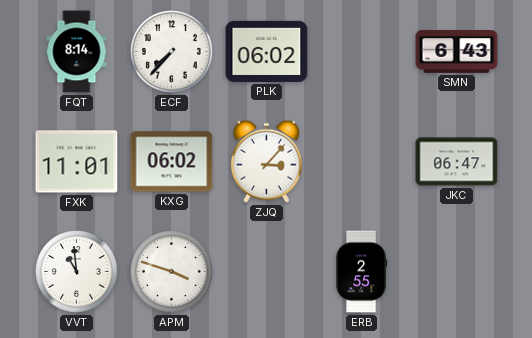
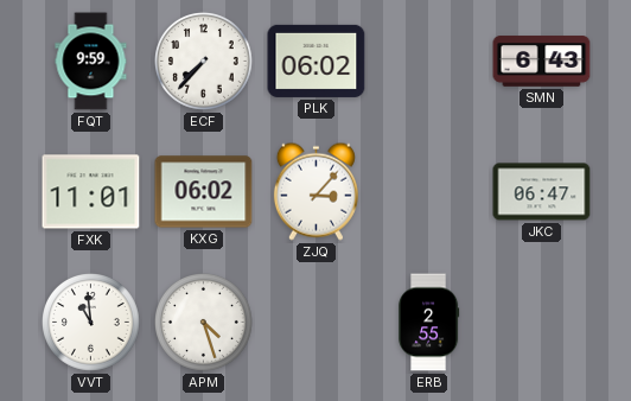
FQT: 8:14 -> 9:59
APM: 3:48 -> 4:27
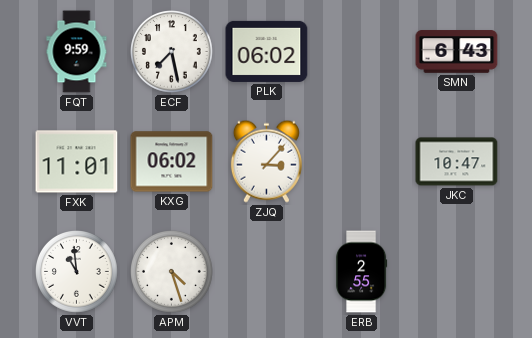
ECF: 7:37 -> 7:28
JKC: 06:47 -> 10:47
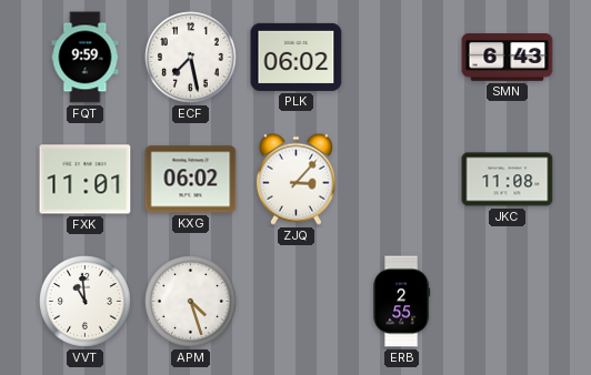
JKC: 10:47 -> 11:08
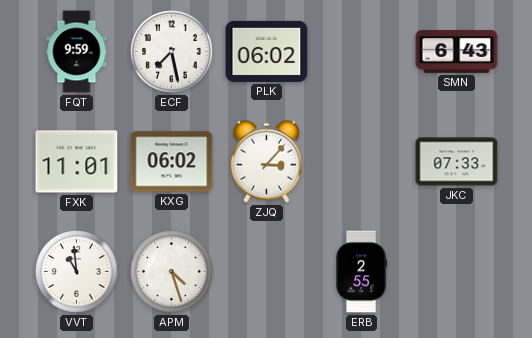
JKC: 11:08 -> 07:33
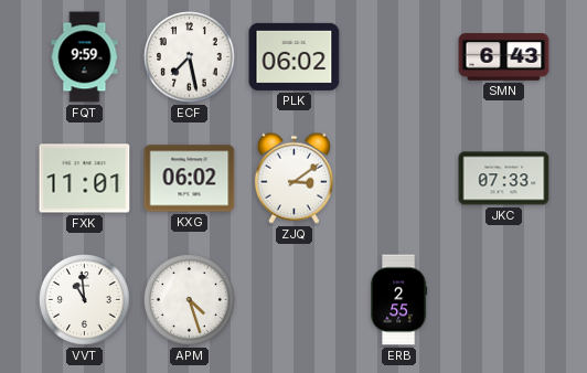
ZJQ: 3:07 -> 3:09
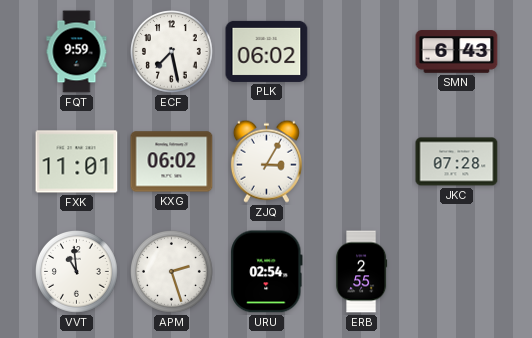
ZJQ: 3:09 -> 3:05
JKC: 07:33 -> 07:28
APM: 4:27 -> 2:27
URU: none -> 02:54
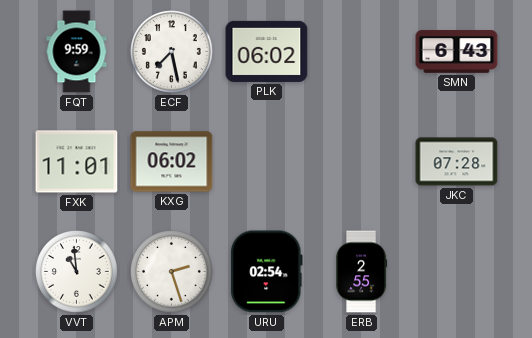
ZJQ: 3:05 -> none
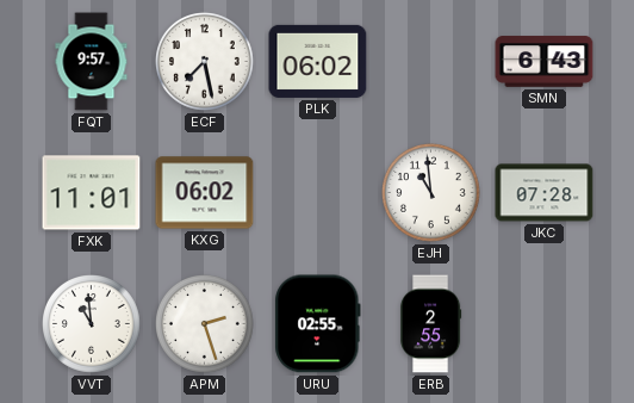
FQT: 9:59 -> 9:57
EJH: none -> 10:59
URU: 02:54 -> 02:55
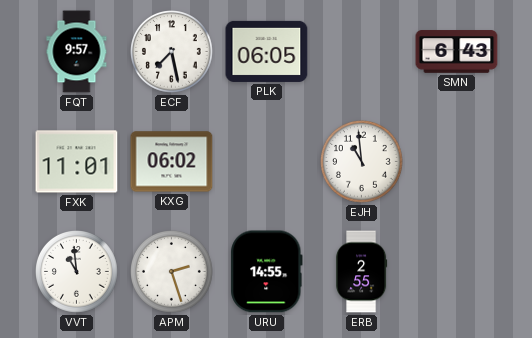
PLK: 06:02 -> 06:05
JKC: 07:28 -> none
URU: 02:55 -> 14:55
